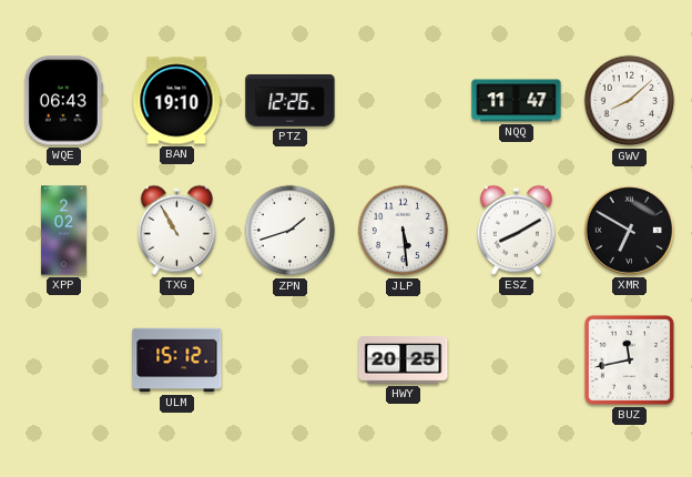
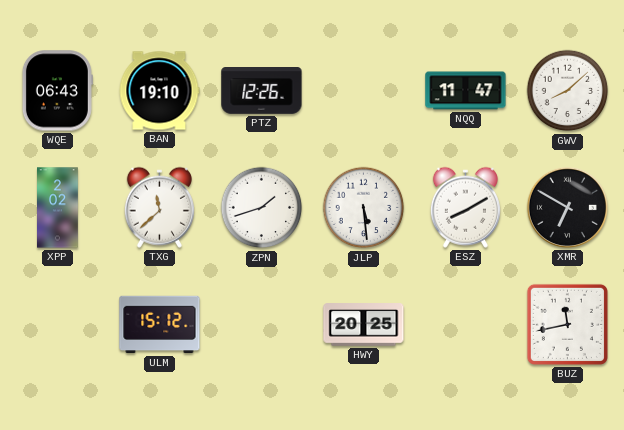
TXG: 10:55 -> 11:38
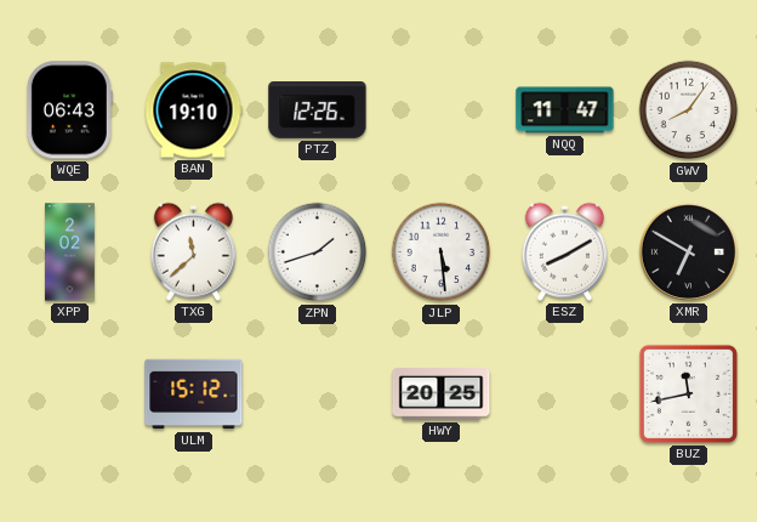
GWV: 8:08 -> 8:06
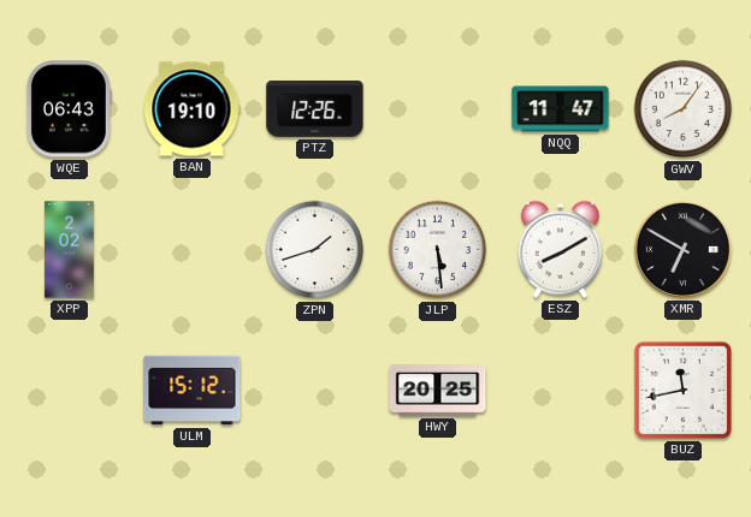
TXG: 11:38 -> none
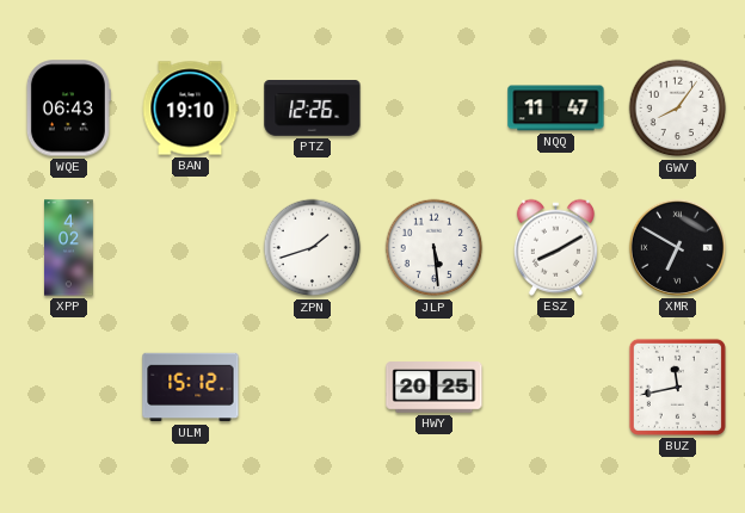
XPP: 2:02 -> 4:02
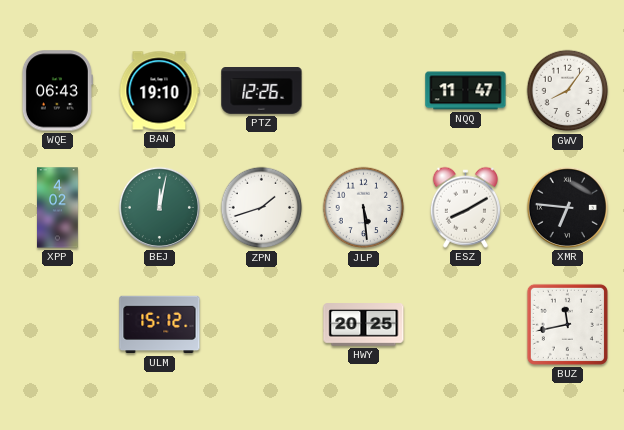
BEJ: none -> 12:02
XMR: 6:50 -> 6:46
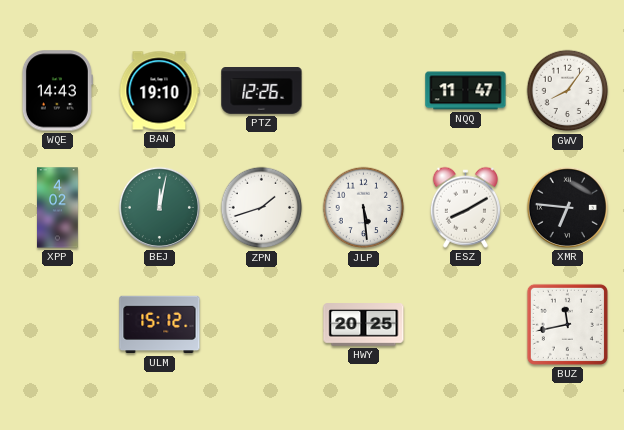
WQE: 06:43 -> 14:43
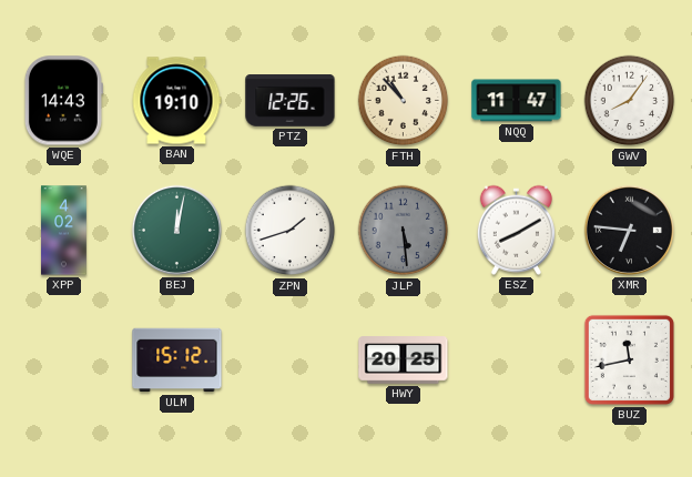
FTH: none -> 10:53
JLP dial: white -> grey
